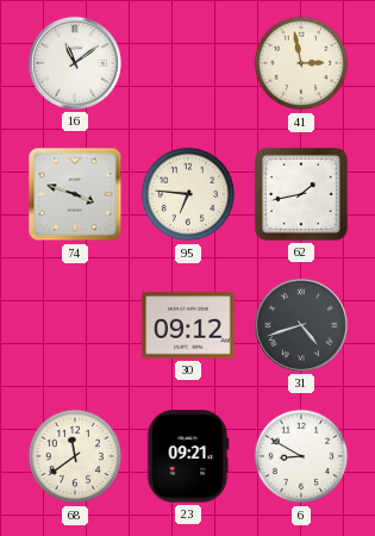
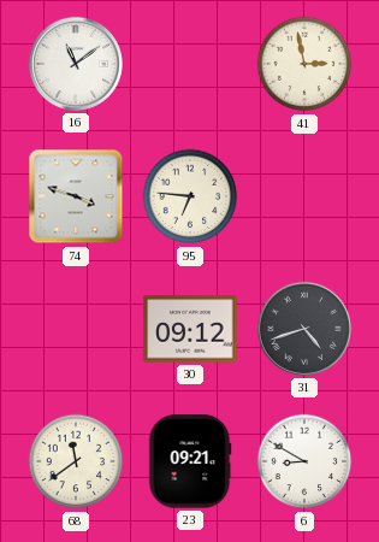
62: 1:43 -> none
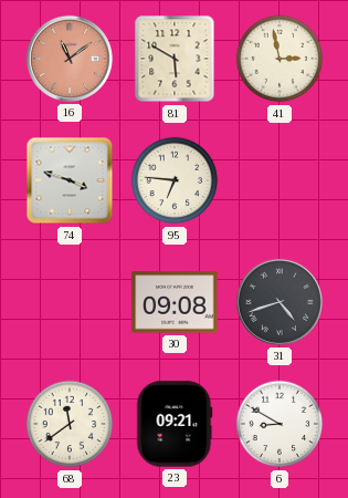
16 dial: white -> salmon
81: none -> 5:50
30: 09:12 -> 09:08
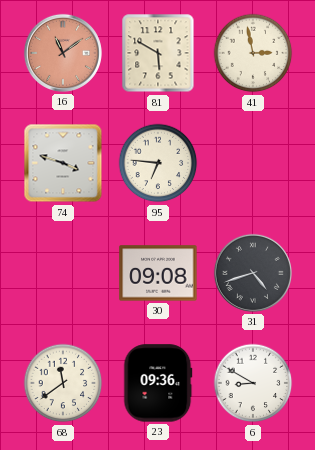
23: 09:21 -> 09:36
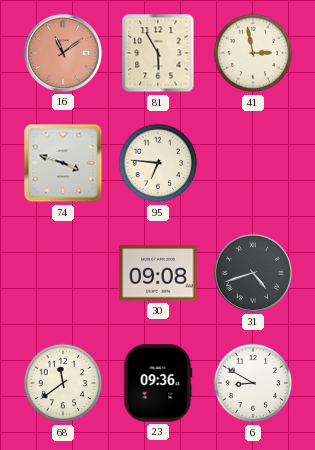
81: 5:50 -> 5:55
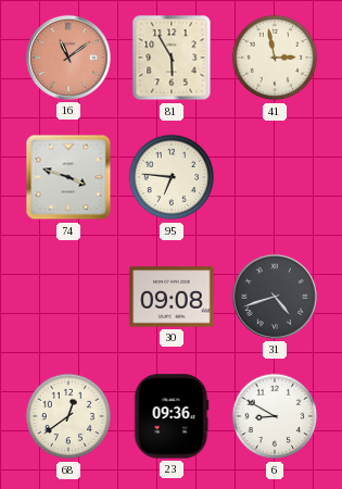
68: 11:39 -> 12:39
